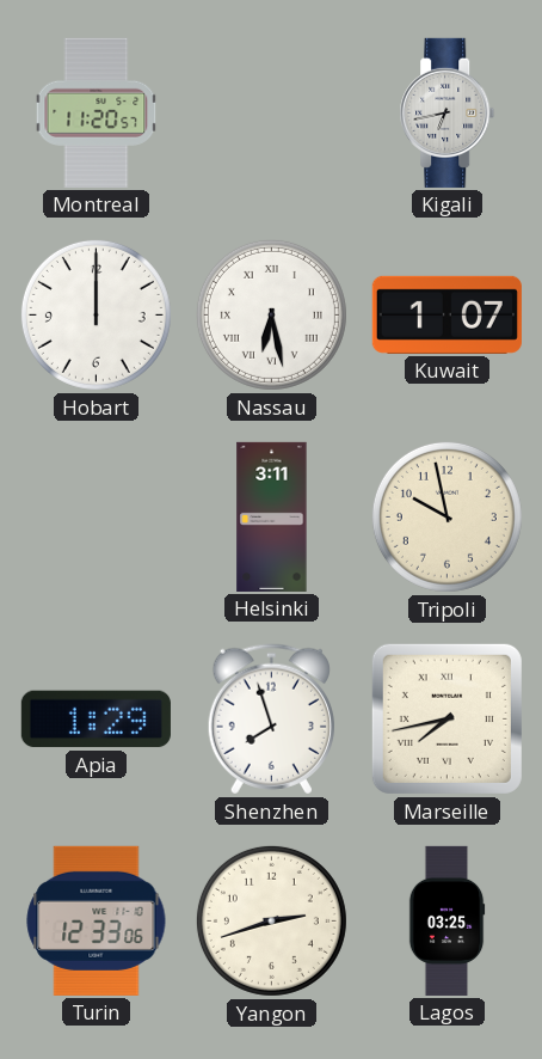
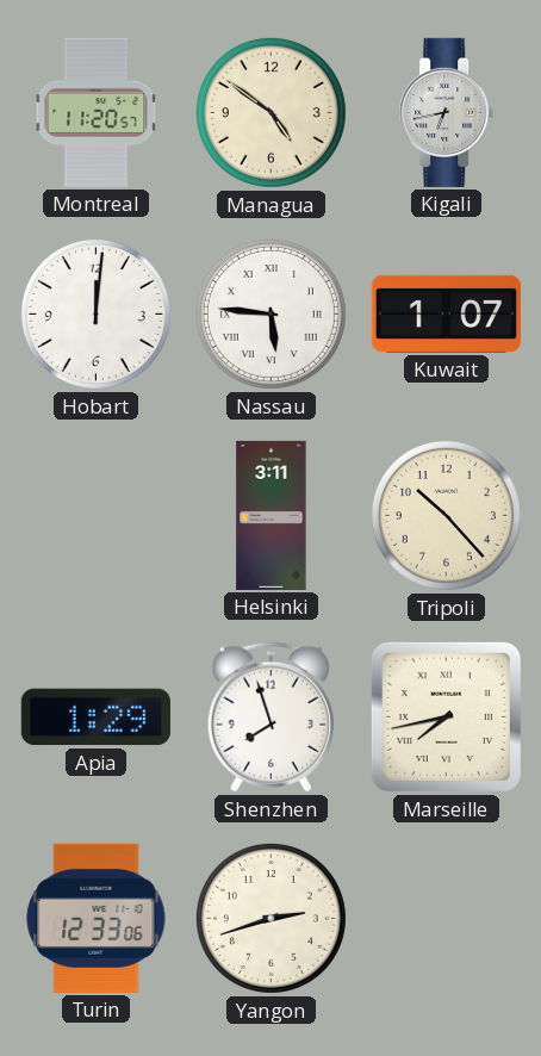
Managua: none -> 4:51
Hobart: 12:00 -> 12:01
Nassau: 6:28 -> 5:46
Tripoli: 9:58 -> 10:23
Lagos: 03:25 -> none
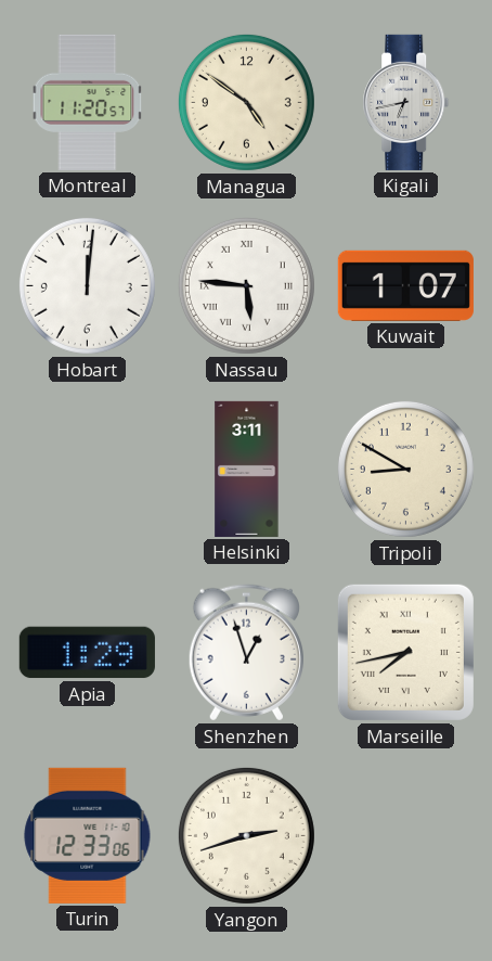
Tripoli: 10:23 -> 8:50
Shenzhen: 7:57 -> 12:57
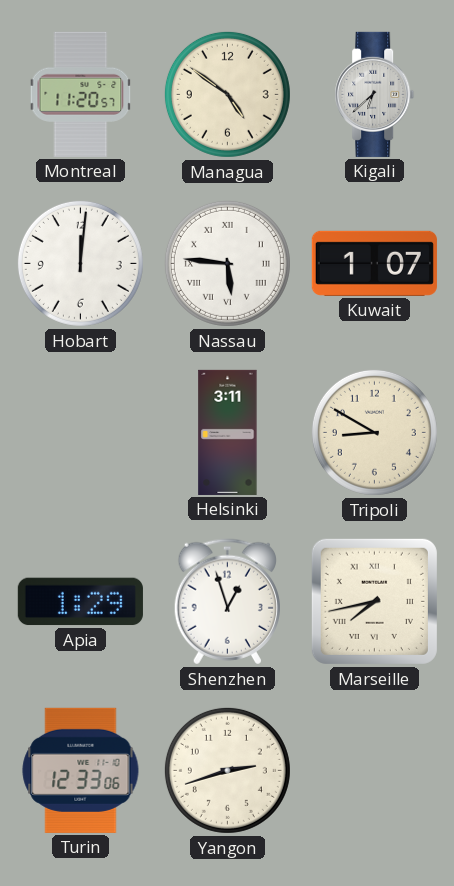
Kigali: 6:43 -> 6:38
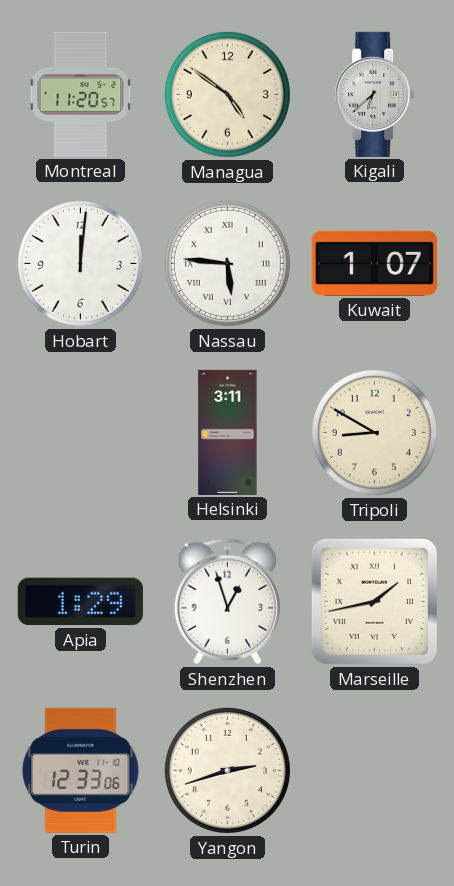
Marseille: 7:43 -> 1:43
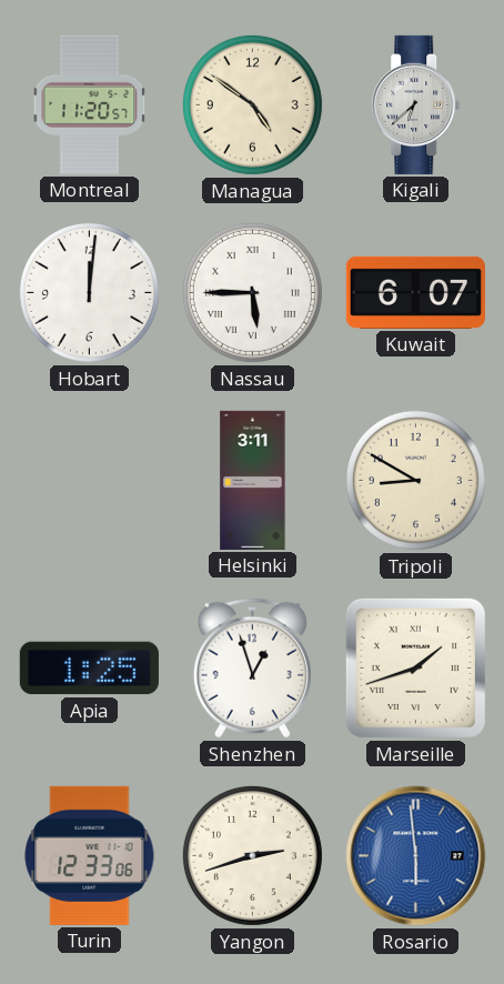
Nassau: 5:46 -> 5:45
Kuwait: 1:07 -> 6:07
Apia: 1:29 -> 1:25
Marseille: 1:43 -> 1:42
Rosario: none -> 5:59
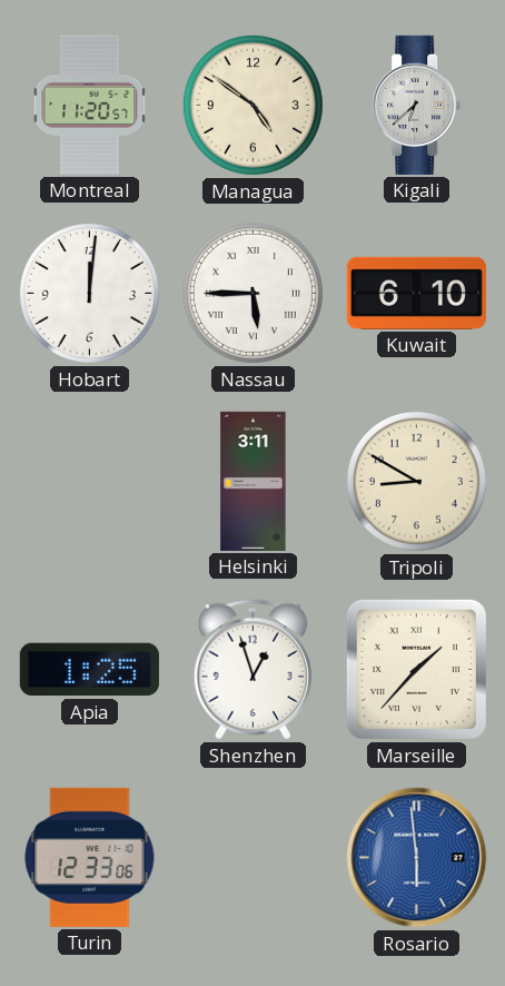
Kuwait: 6:07 -> 6:10
Marseille: 1:42 -> 1:37
Yangon: 2:42 -> none
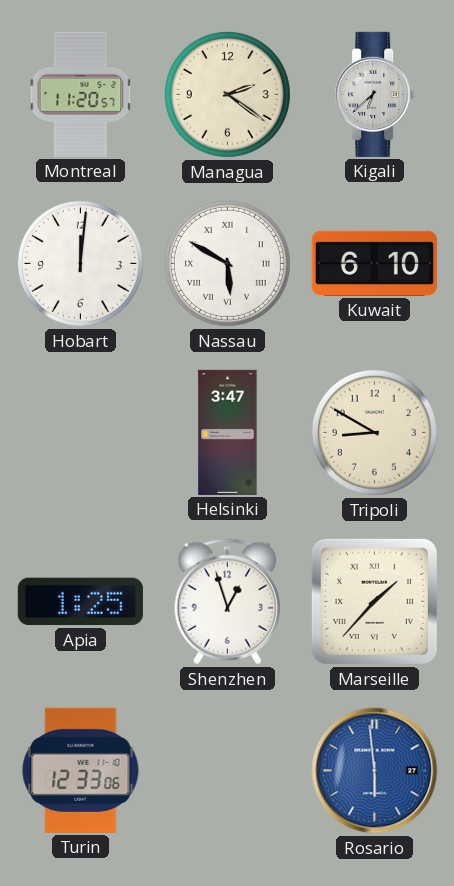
Managua: 4:51 -> 2:21
Nassau: 5:45 -> 5:50
Helsinki: 3:11 -> 3:47
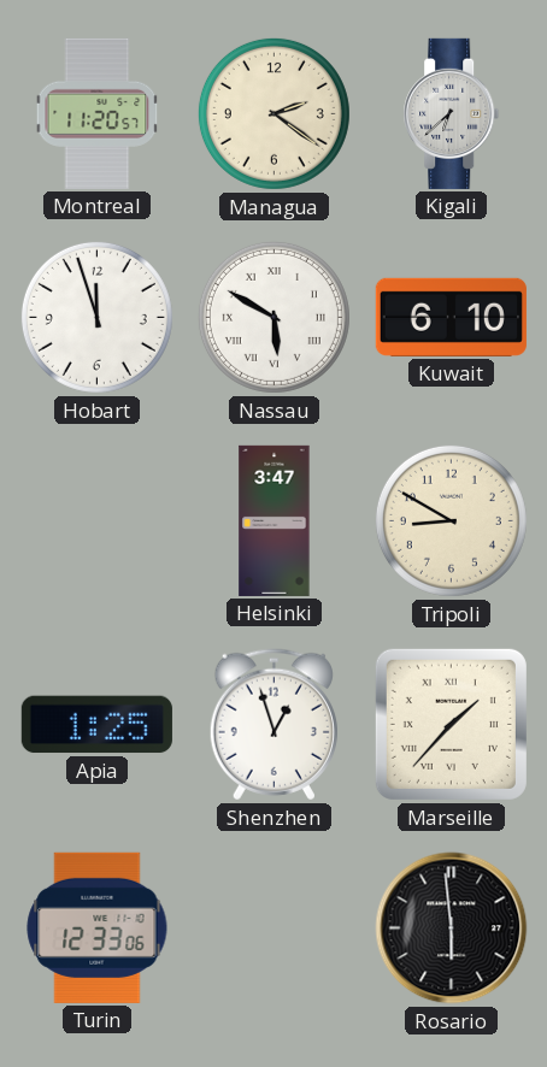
Hobart: 12:01 -> 11:57
Rosario dial: blue -> black
